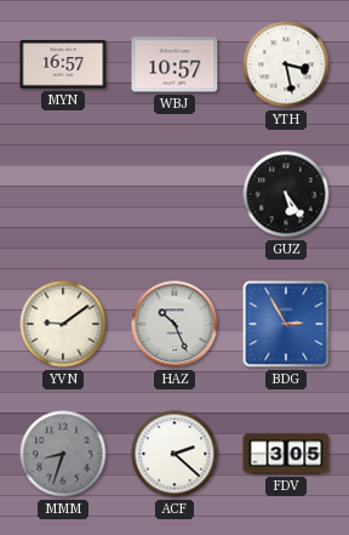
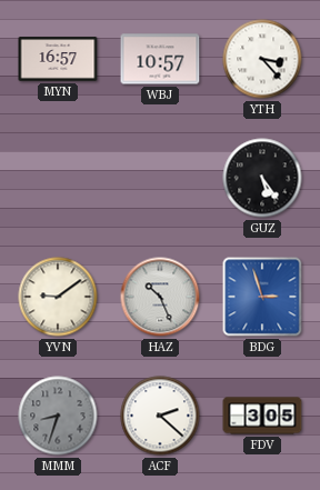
YTH: 3:28 -> 3:23
BDG: 2:55 -> 2:57
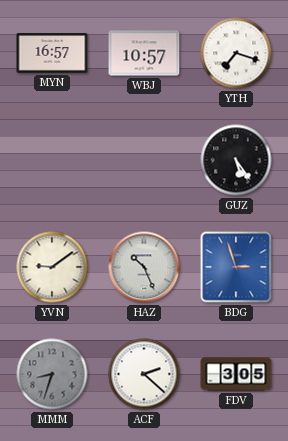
YTH: 3:23 -> 7:18
